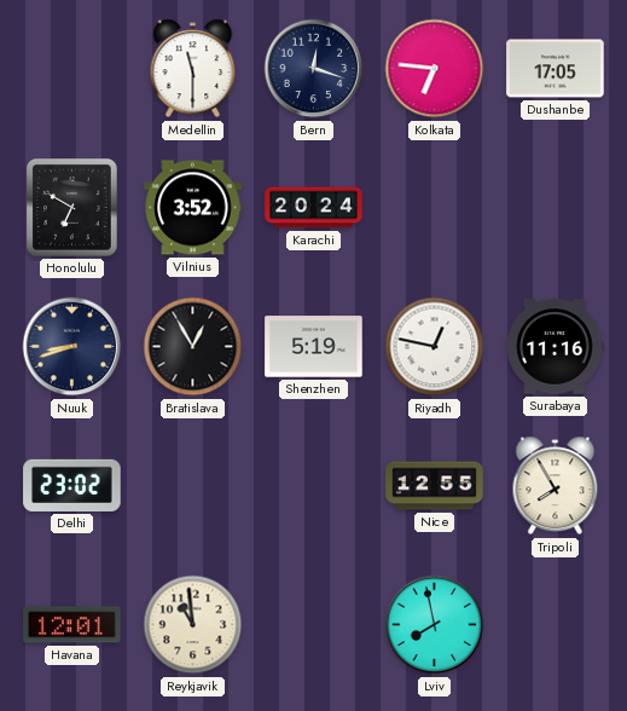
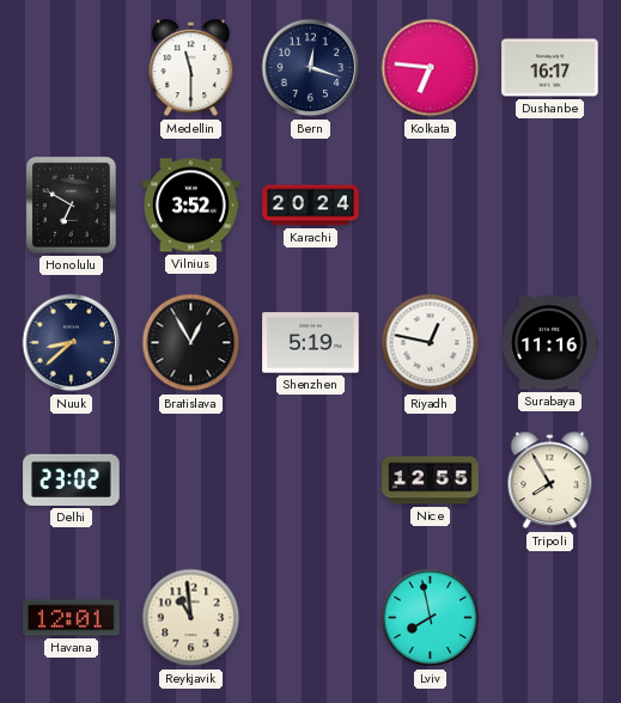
Dushanbe: 17:05 -> 16:17
Nuuk: 8:42 -> 8:38
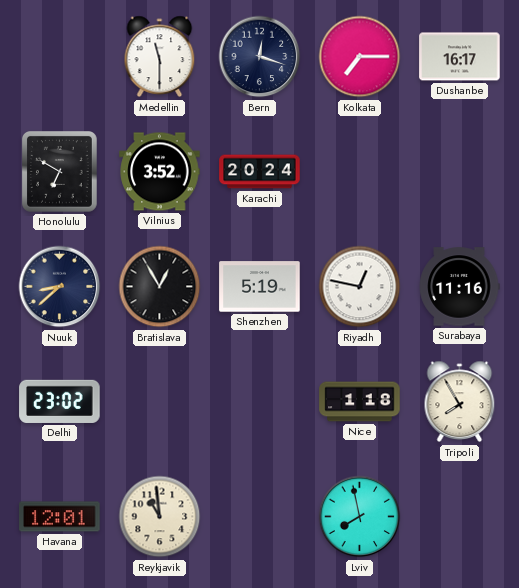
Kolkata: 6:46 -> 7:15
Nice: 12:55 -> 1:18
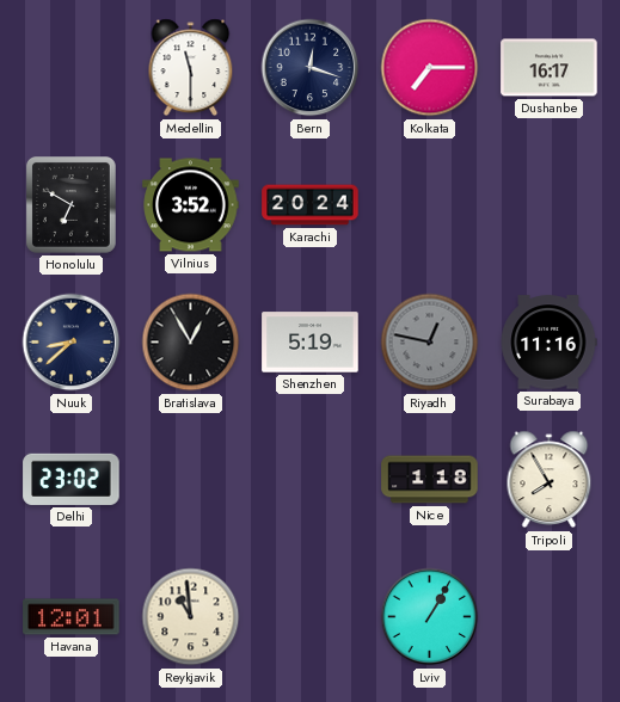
Riyadh dial: white -> grey
Lviv: 7:58 -> 1:05
